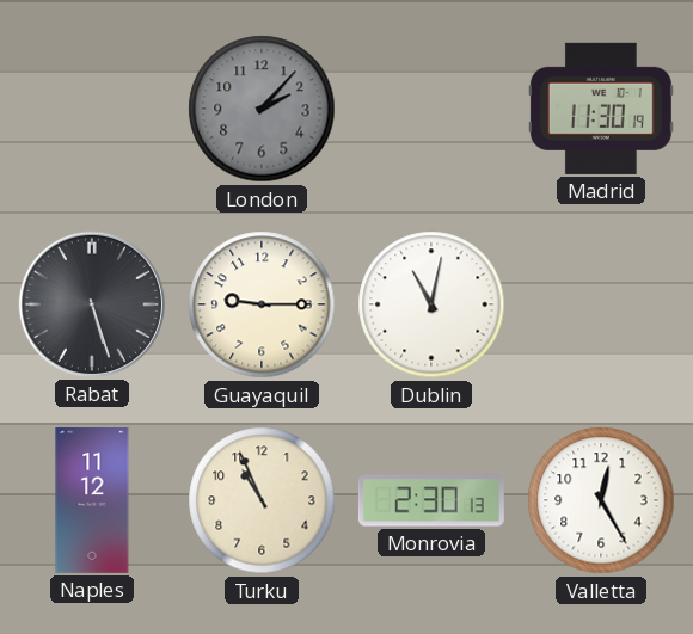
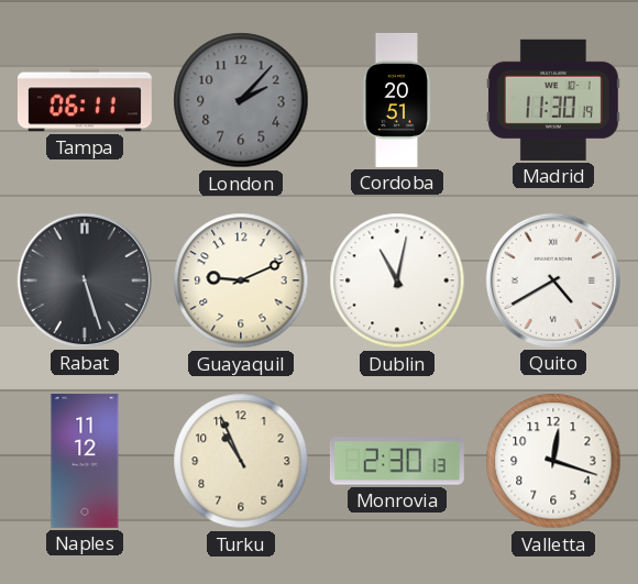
Tampa: none -> 06:11
Cordoba: none -> 20:51
Guayaquil: 9:15 -> 9:11
Quito: none -> 4:40
Valletta: 12:25 -> 12:18
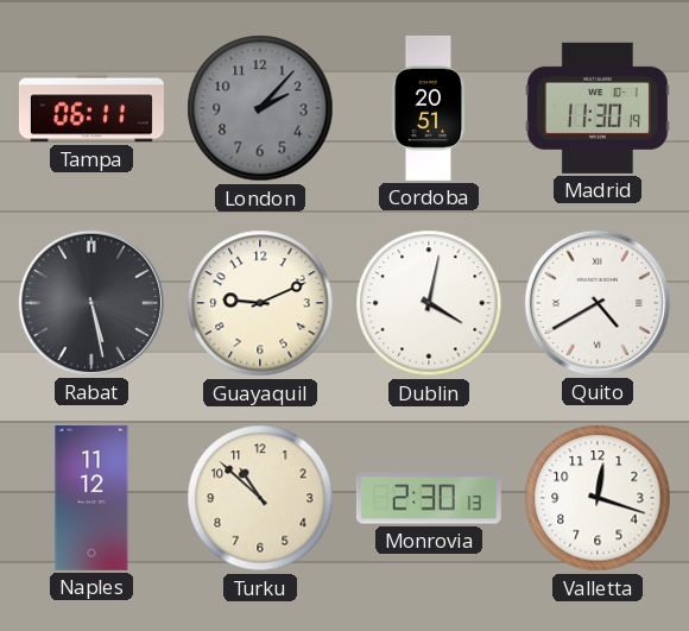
Rabat: 5:27 -> 5:28
Dublin: 11:02 -> 4:02
Turku: 10:56 -> 10:52
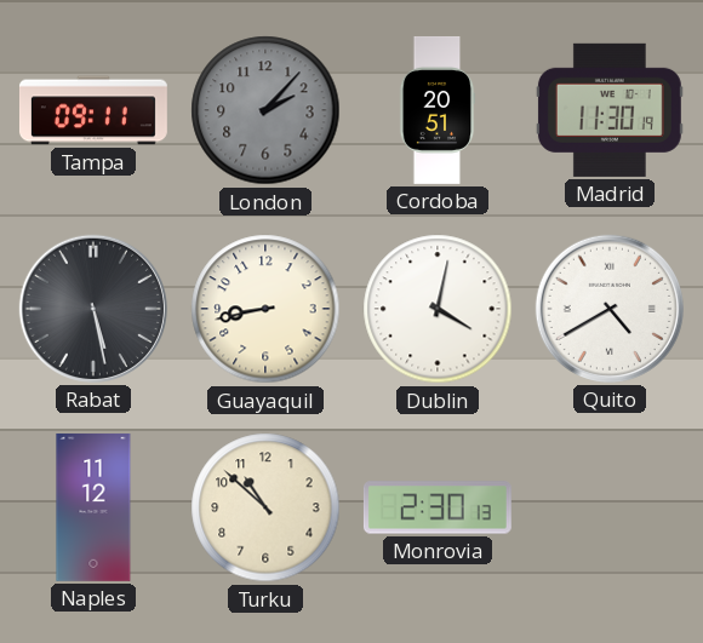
Tampa: 06:11 -> 09:11
Guayaquil: 9:11 -> 8:43
Valletta: 12:18 -> none
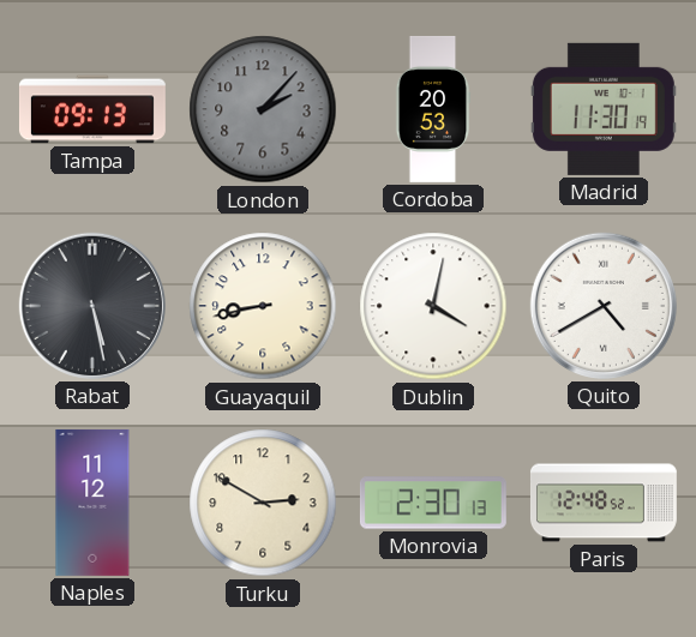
Tampa: 09:11 -> 09:13
Cordoba: 20:51 -> 20:53
Turku: 10:52 -> 2:50
Paris: none -> 12:48
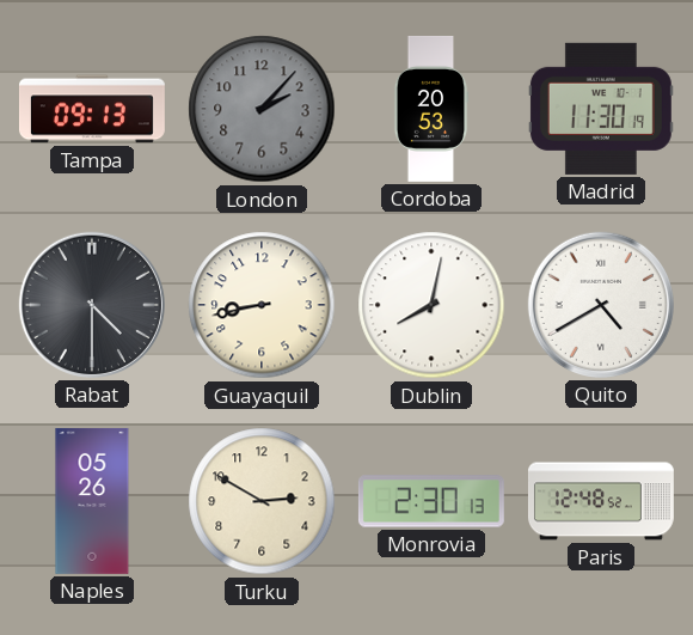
Rabat: 5:28 -> 4:30
Dublin: 4:02 -> 8:02
Naples: 11:12 -> 05:26
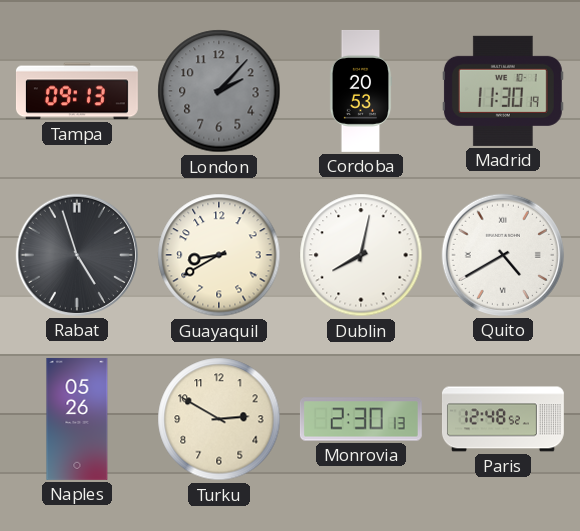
Rabat: 4:30 -> 4:57
Guayaquil: 8:43 -> 8:40
